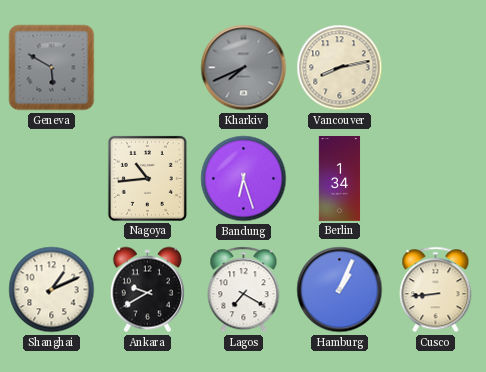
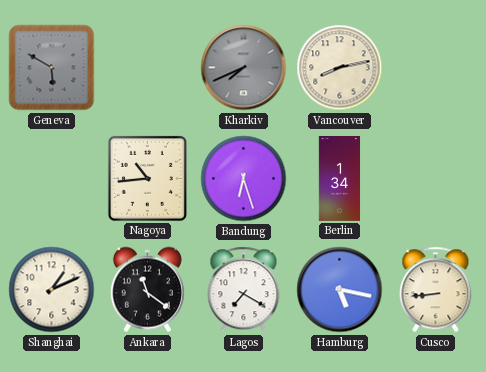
Ankara: 9:40 -> 11:21
Hamburg: 1:04 -> 5:17
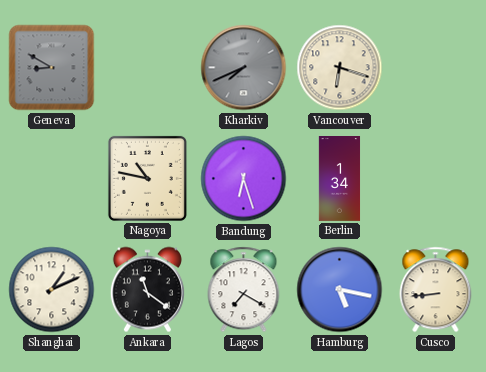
Geneva: 5:50 -> 8:50
Vancouver: 8:13 -> 6:18
Nagoya: 10:44 -> 10:47
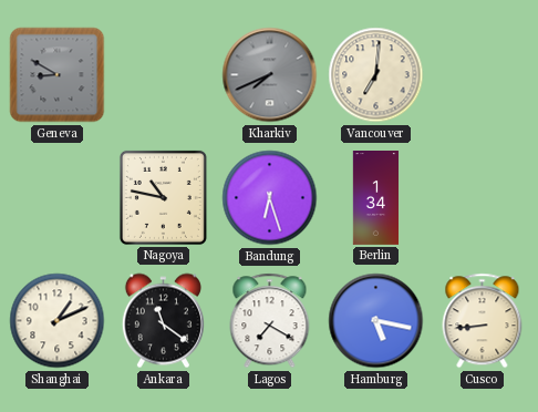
Vancouver: 6:18 -> 7:01
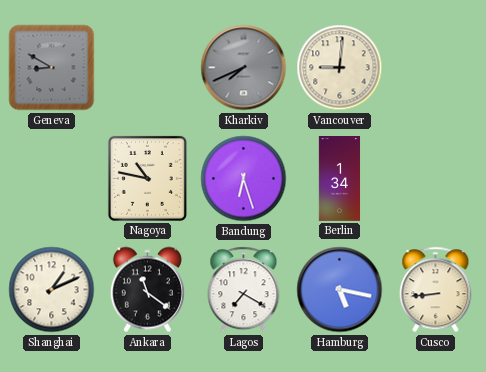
Vancouver: 7:01 -> 9:01
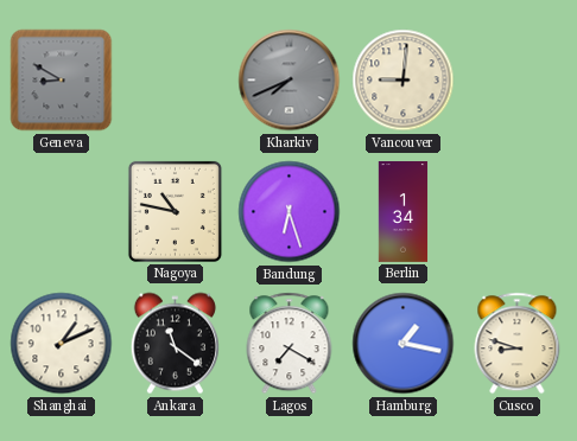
Hamburg: 5:17 -> 1:17
Cusco: 8:44 -> 8:48
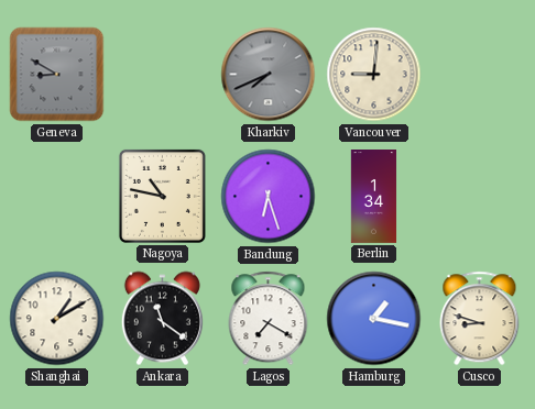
Shanghai: 1:11 -> 1:10
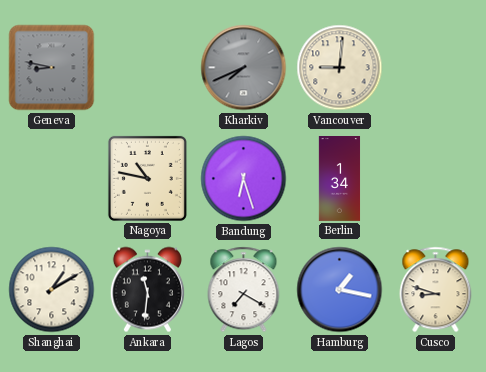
Geneva: 8:50 -> 8:47
Ankara: 11:21 -> 11:31
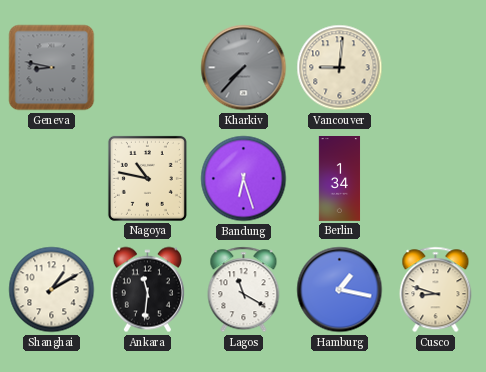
Kharkiv: 7:41 -> 7:37
Lagos: 7:20 -> 11:20
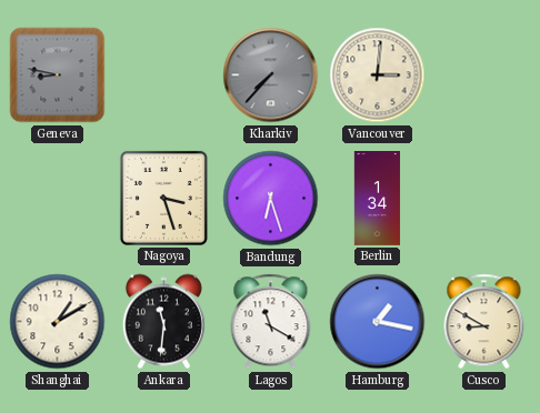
Vancouver: 9:01 -> 3:01
Nagoya: 10:47 -> 3:27
Cusco: 8:48 -> 8:50
